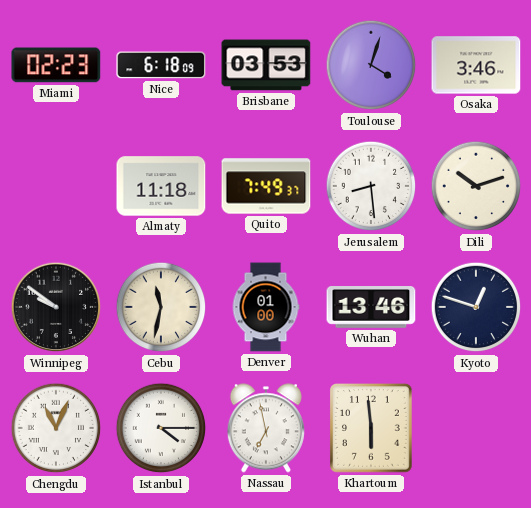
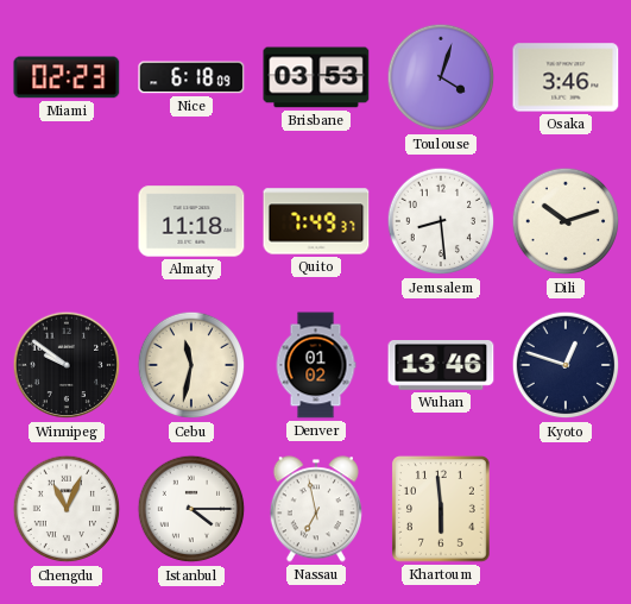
Denver: 01:00 -> 01:02
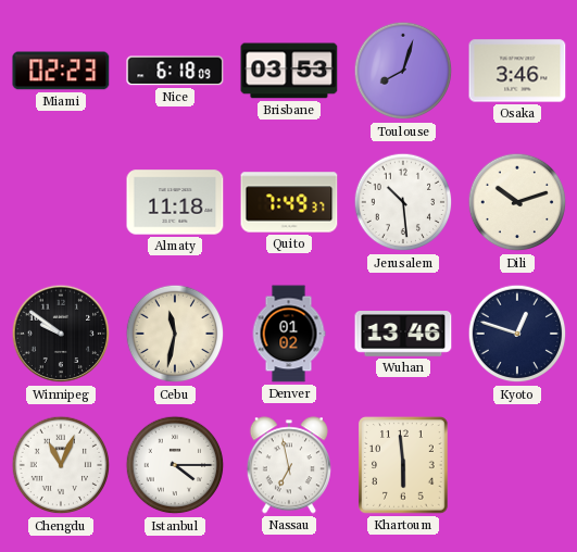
Toulouse: 4:03 -> 8:03
Jerusalem: 8:29 -> 10:29
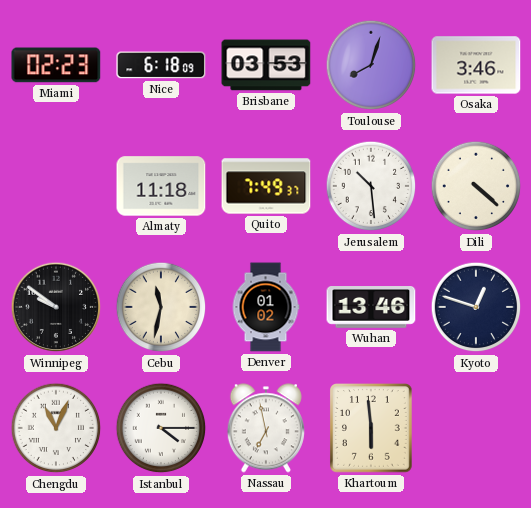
Dili: 10:12 -> 4:22
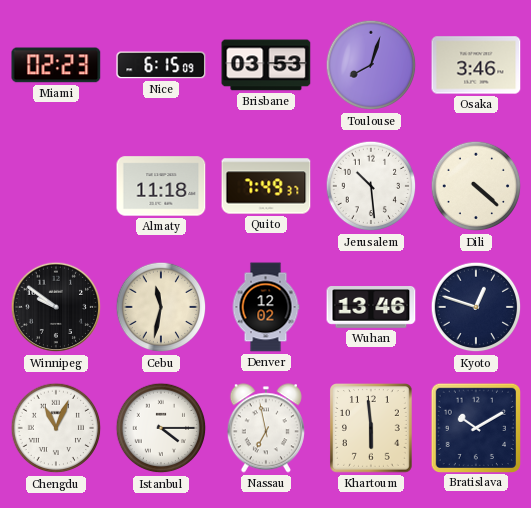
Nice: 6:18 -> 6:15
Denver: 01:02 -> 12:02
Bratislava: none -> 10:10
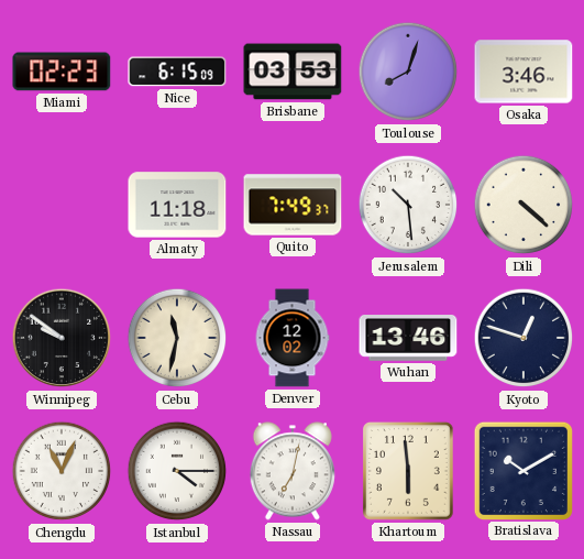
Nassau: 6:58 -> 7:02
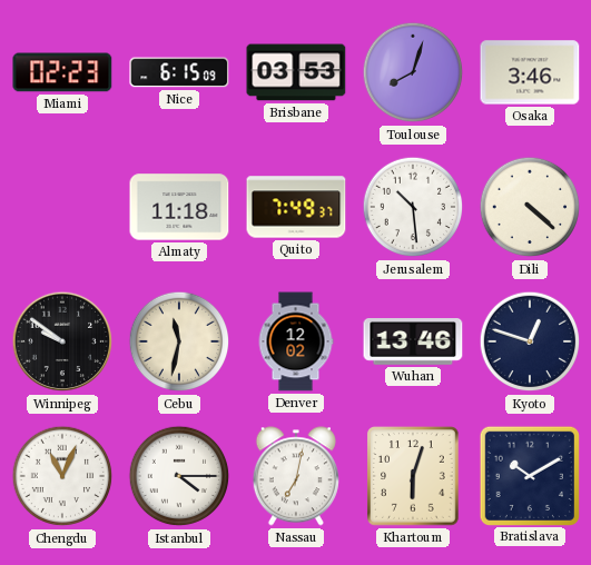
Khartoum: 5:59 -> 6:03
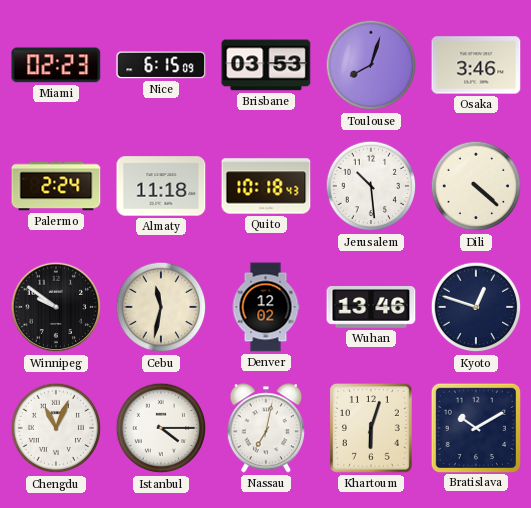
Palermo: none -> 2:24
Quito: 7:49 -> 10:18
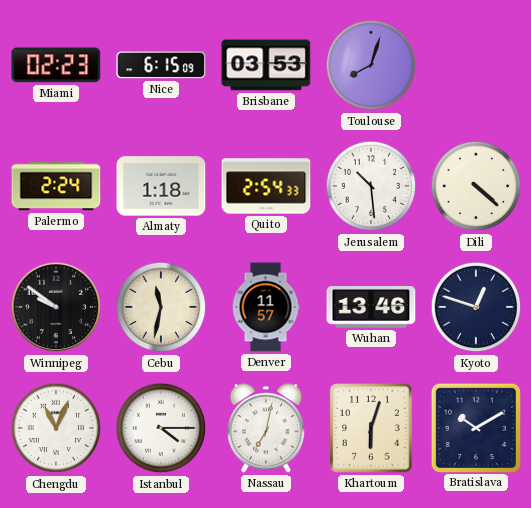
Osaka: 3:46 -> none
Almaty: 11:18 -> 1:18
Quito: 10:18 -> 2:54
Denver: 12:02 -> 11:57
